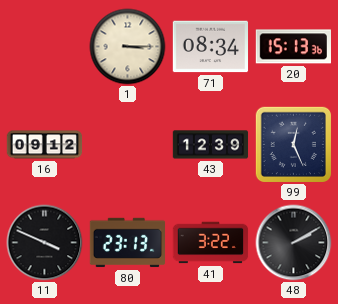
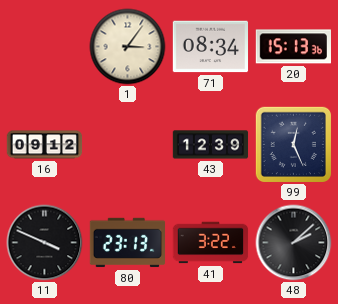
1: 3:15 -> 3:06
48: 2:10 -> 2:08
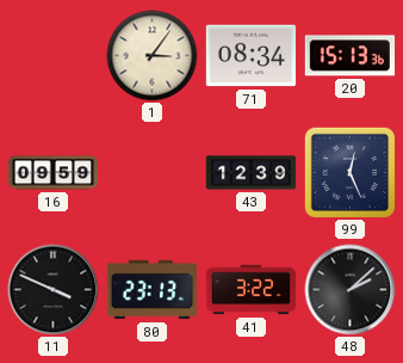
16: 09:12 -> 09:59
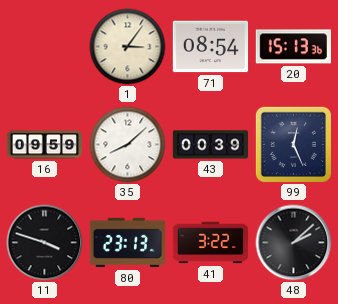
71: 08:34 -> 08:54
35: none -> 8:08
43: 12:39 -> 00:39
11: 3:49 -> 3:48
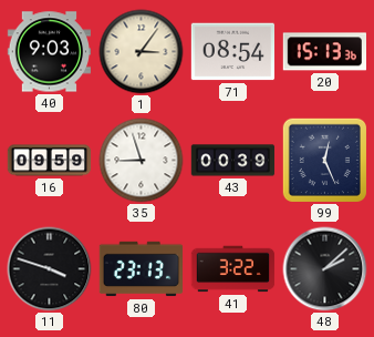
40: none -> 9:03
35: 8:08 -> 8:57
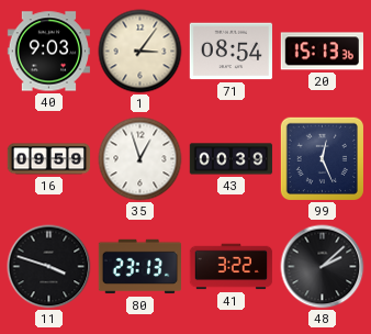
35: 8:57 -> 12:57
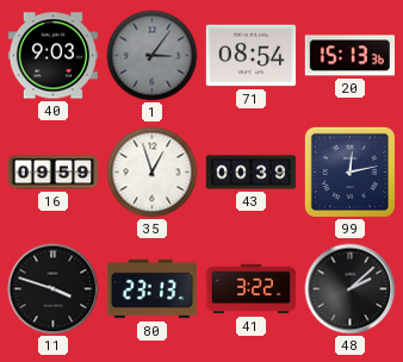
1 dial: cream -> grey
99: 12:26 -> 12:13
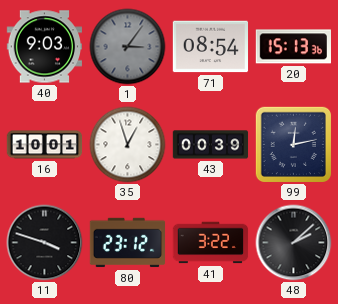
16: 09:59 -> 10:01
80: 23:13 -> 23:12
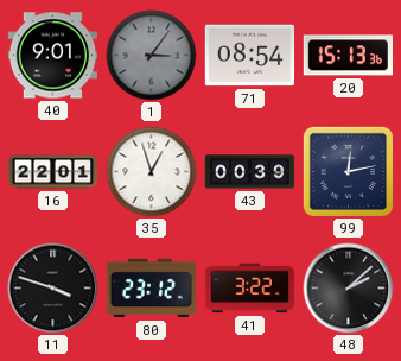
40: 9:03 -> 9:01
16: 10:01 -> 22:01
